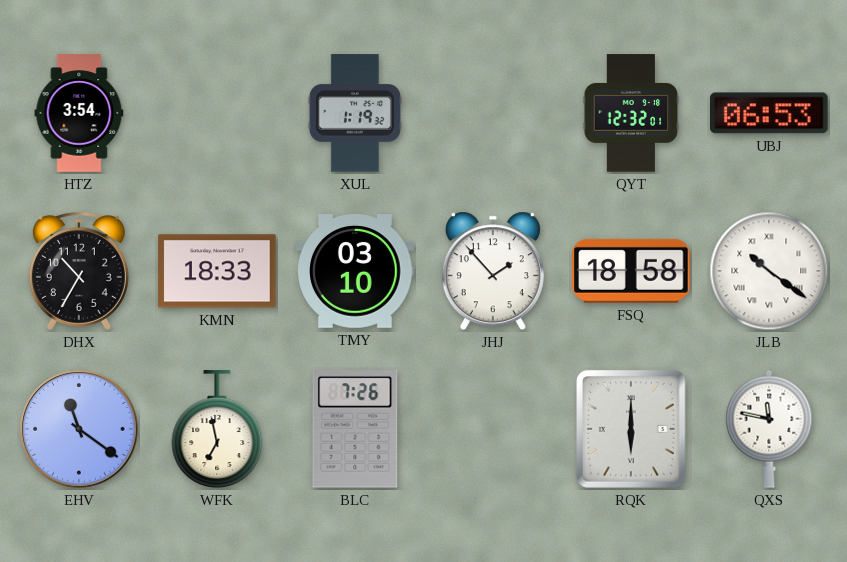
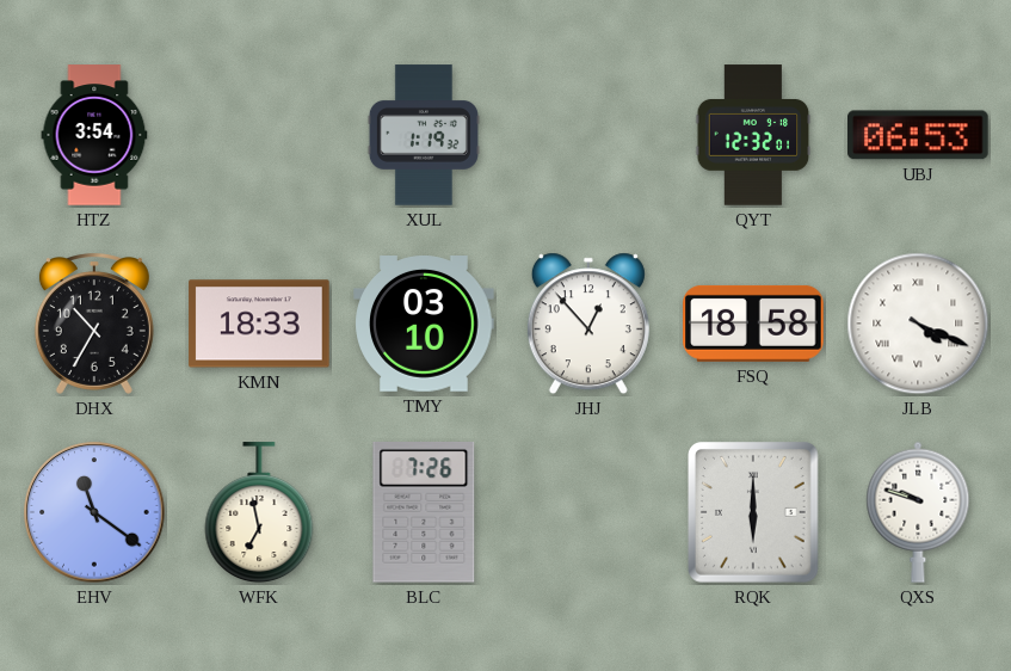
JHJ: 1:53 -> 12:53
JLB: 10:21 -> 4:19
QXS: 11:47 -> 9:48
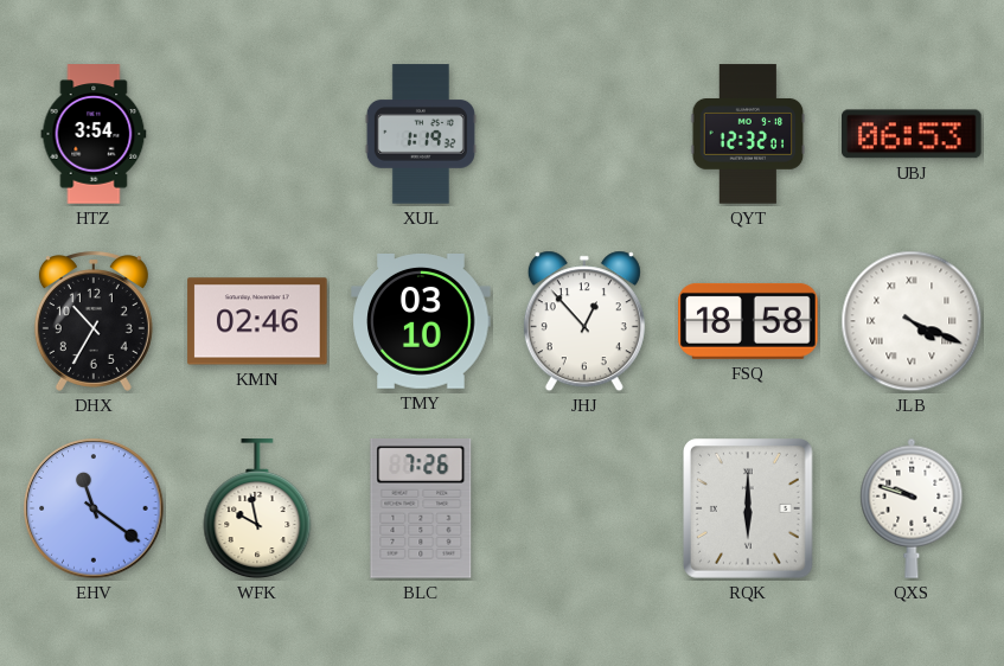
KMN: 18:33 -> 02:46
WFK: 6:58 -> 9:58
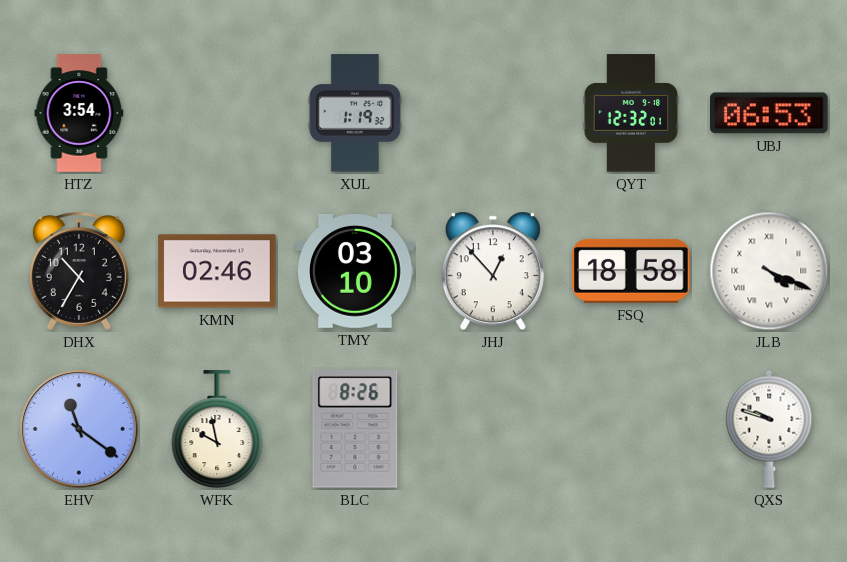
BLC: 7:26 -> 8:26
RQK: 6:00 -> none
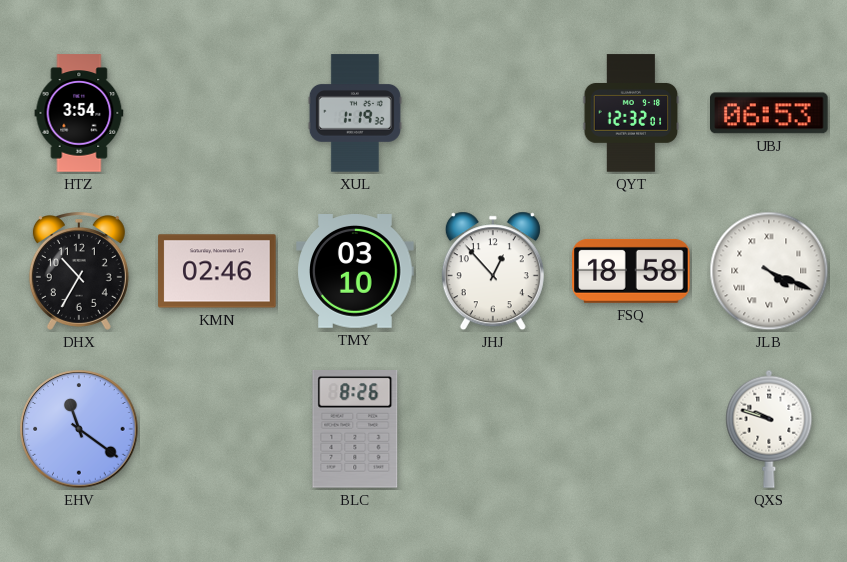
WFK: 9:58 -> none
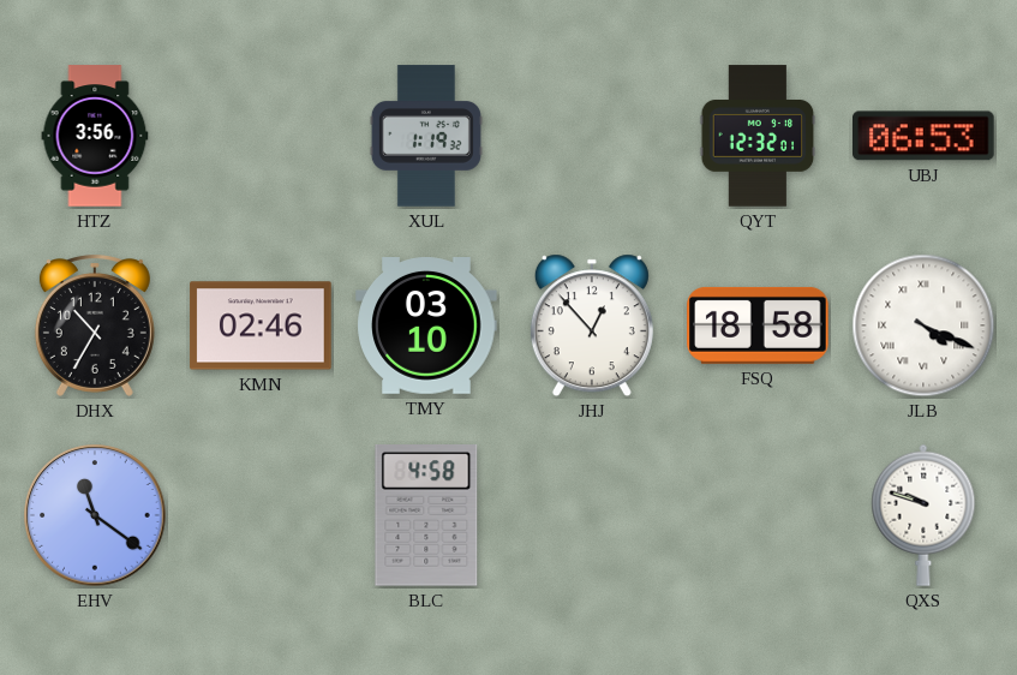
HTZ: 3:54 -> 3:56
BLC: 8:26 -> 4:58
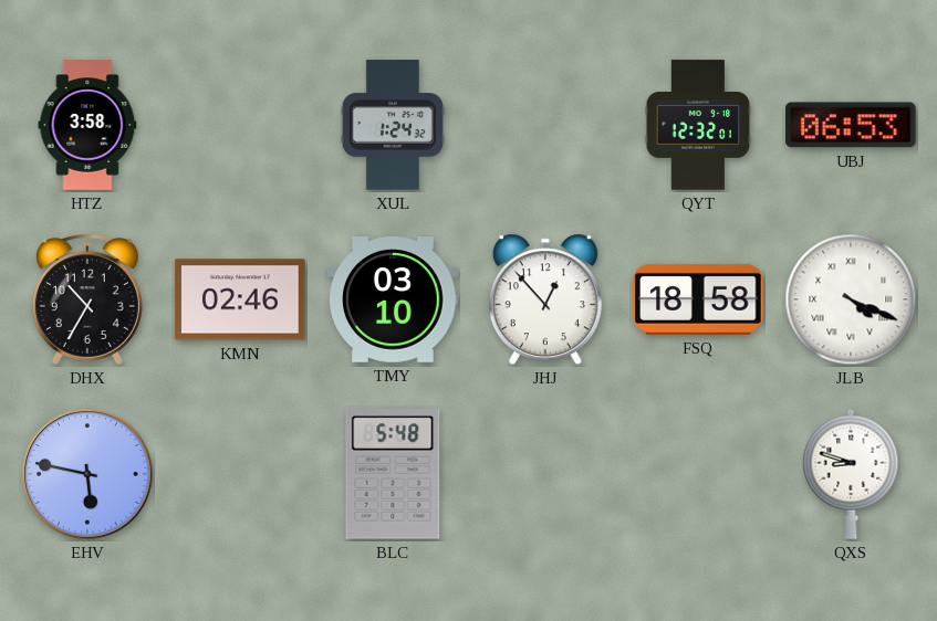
HTZ: 3:56 -> 3:58
XUL: 1:19 -> 1:24
EHV: 11:21 -> 5:47
BLC: 4:58 -> 5:48
QXS: 9:48 -> 8:48
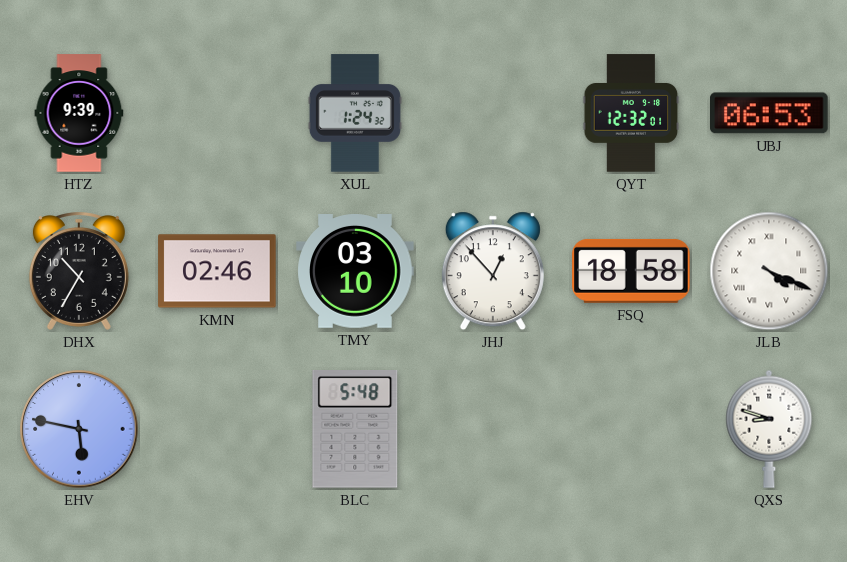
HTZ: 3:58 -> 9:39
